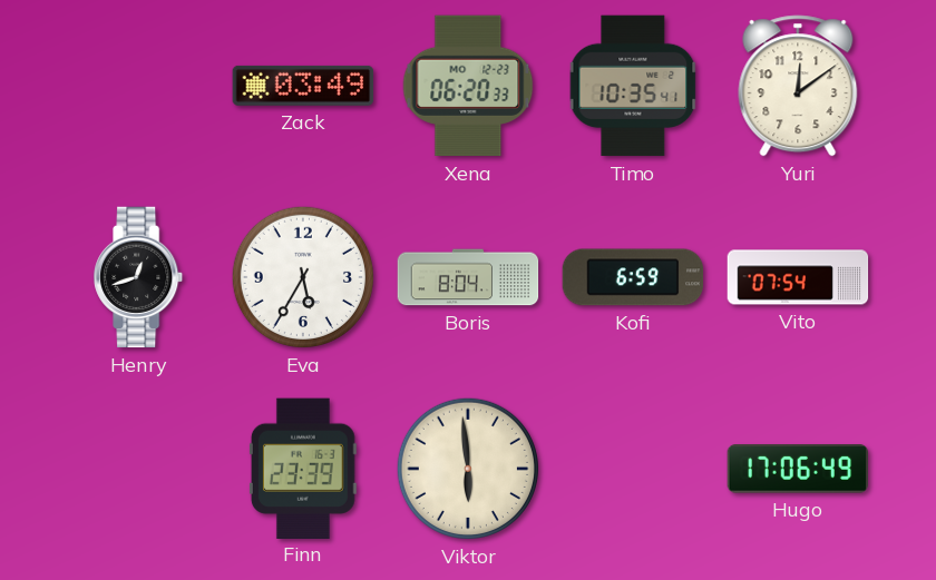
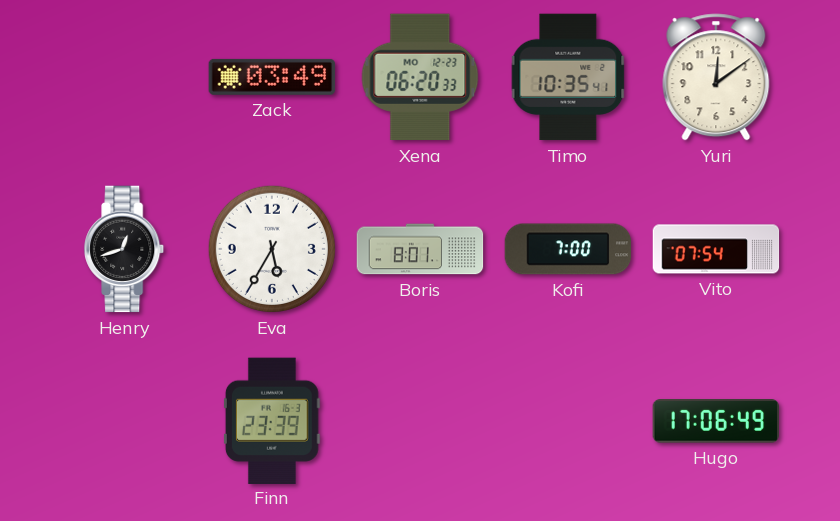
Boris: 8:04 -> 8:01
Kofi: 6:59 -> 7:00
Viktor: 5:59 -> none
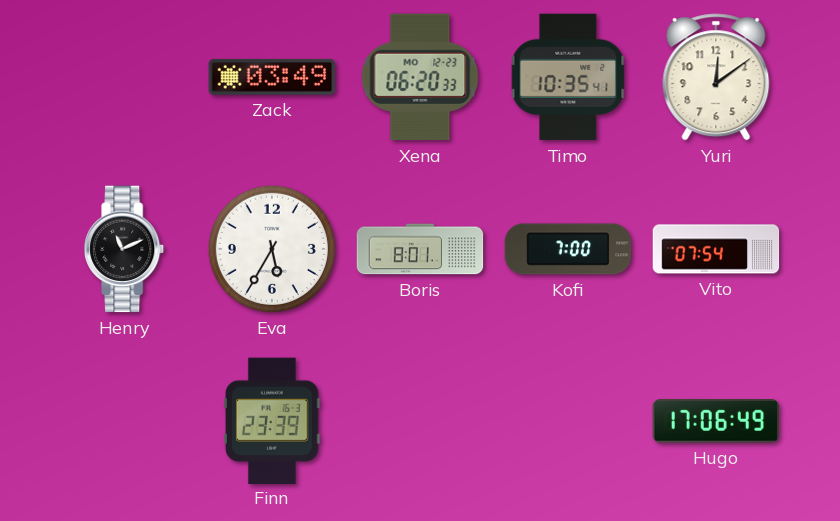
Henry: 12:42 -> 11:11
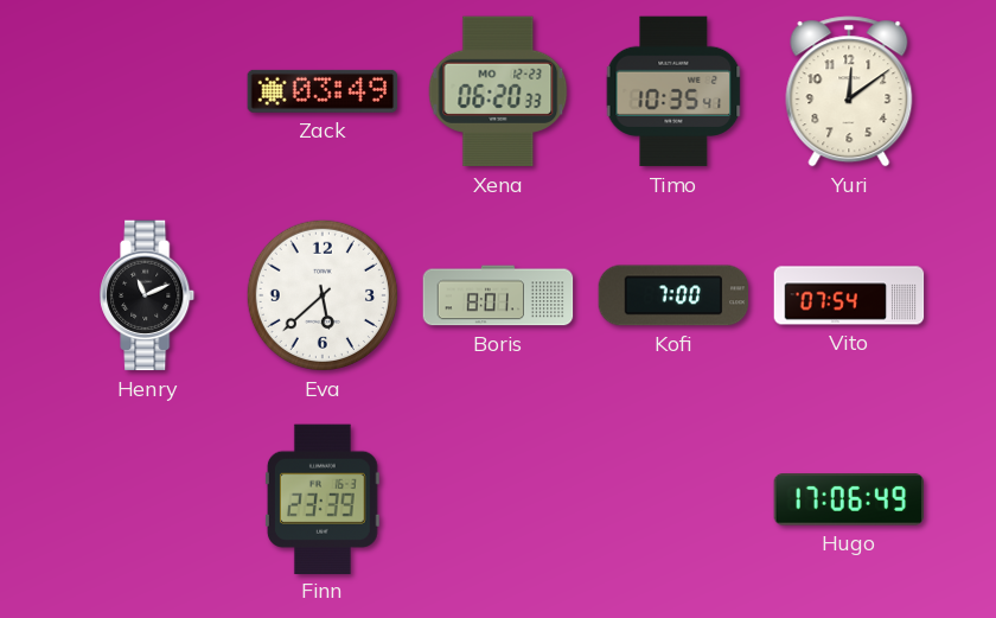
Eva: 5:35 -> 5:38
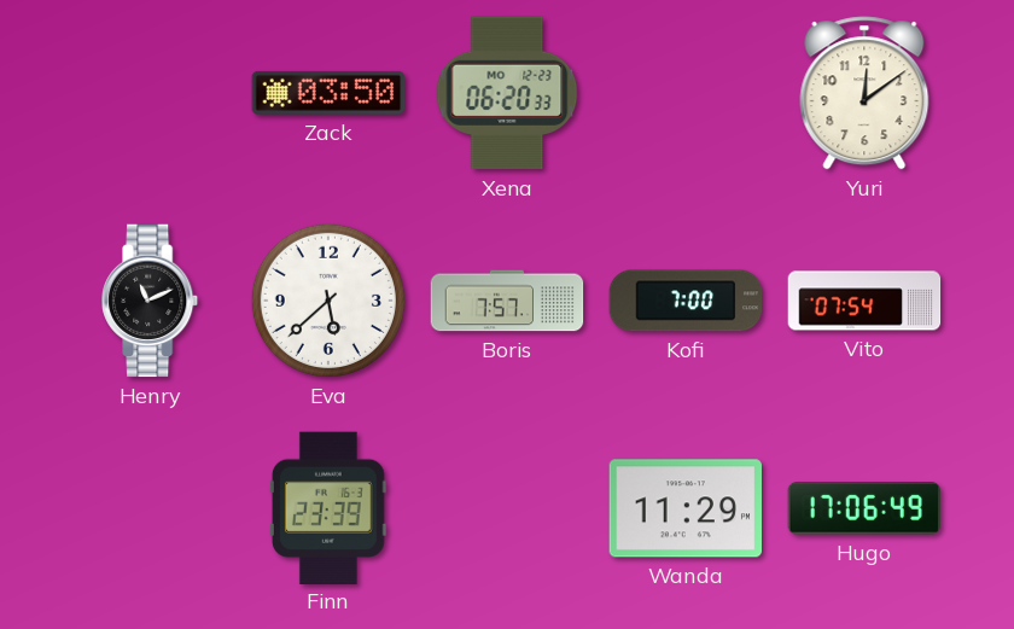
Zack: 03:49 -> 03:50
Timo: 10:35 -> none
Boris: 8:01 -> 7:57
Wanda: none -> 11:29
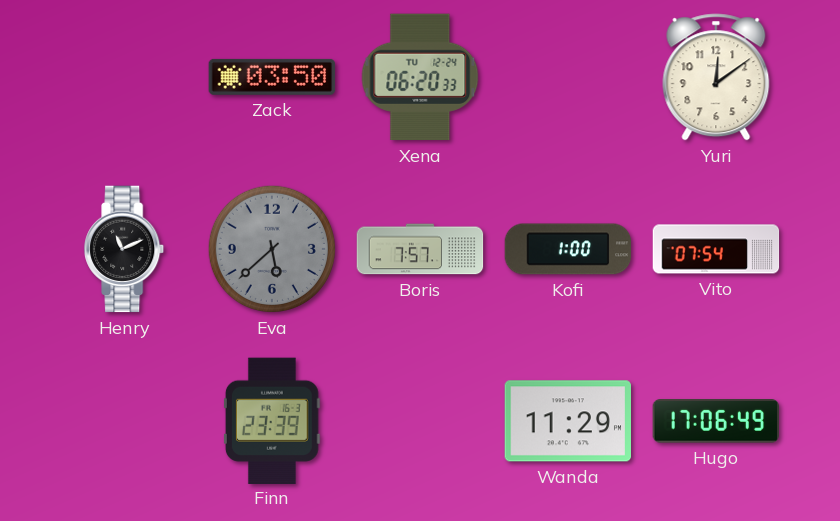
Xena date: MO 12-23 -> TU 12-24
Eva dial: white -> grey
Kofi: 7:00 -> 1:00
